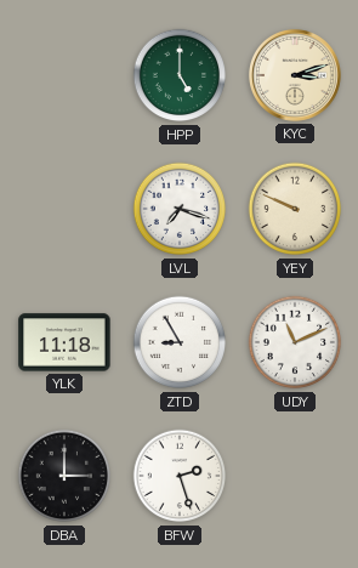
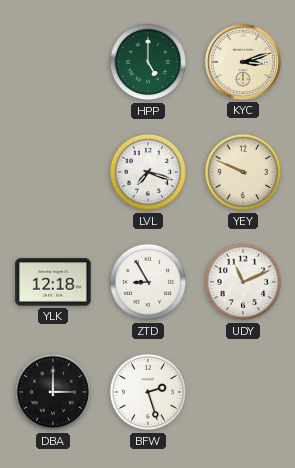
YLK: 11:18 -> 12:18
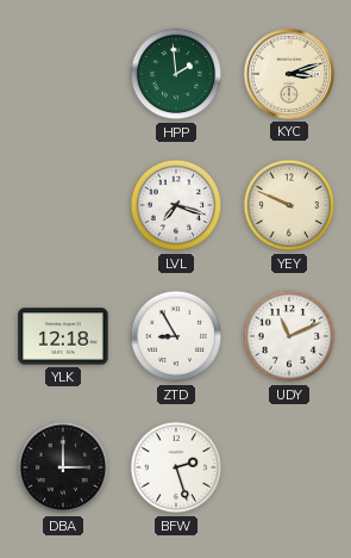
HPP: 5:00 -> 1:59
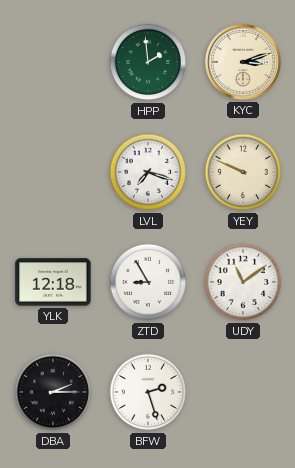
UDY: 11:11 -> 11:09
DBA: 3:00 -> 2:15
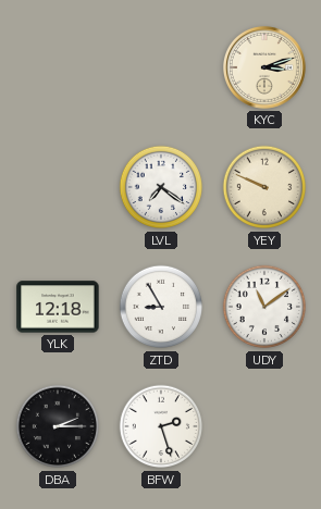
HPP: 1:59 -> none
LVL: 7:18 -> 7:21
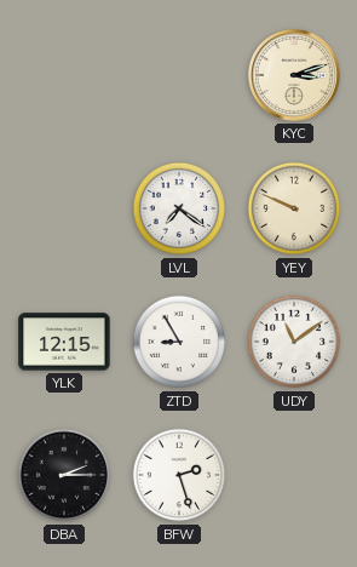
YLK: 12:18 -> 12:15
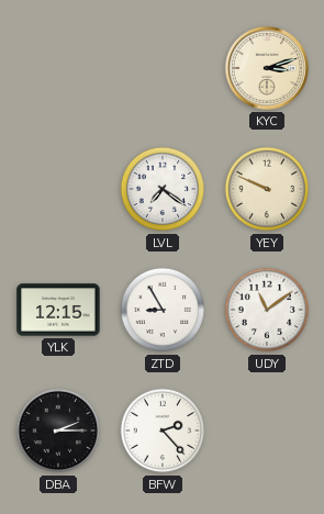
BFW: 2:27 -> 2:23
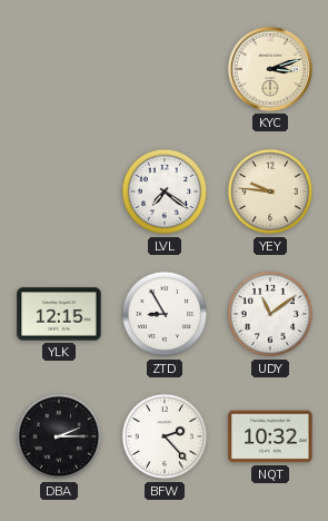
YEY: 9:49 -> 9:46
NQT: none -> 10:32
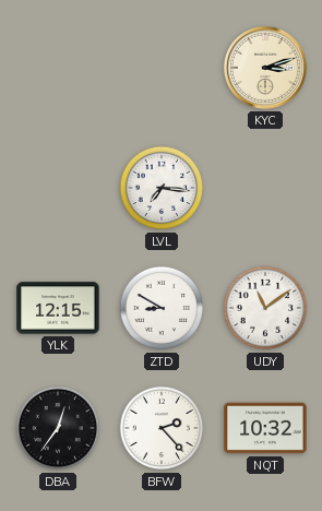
LVL: 7:21 -> 7:16
YEY: 9:46 -> none
ZTD: 8:55 -> 8:50
DBA: 2:15 -> 12:36
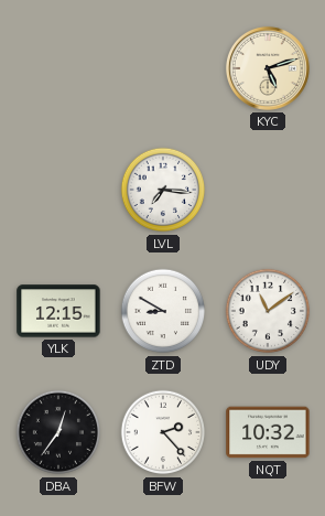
KYC: 3:12 -> 5:12
